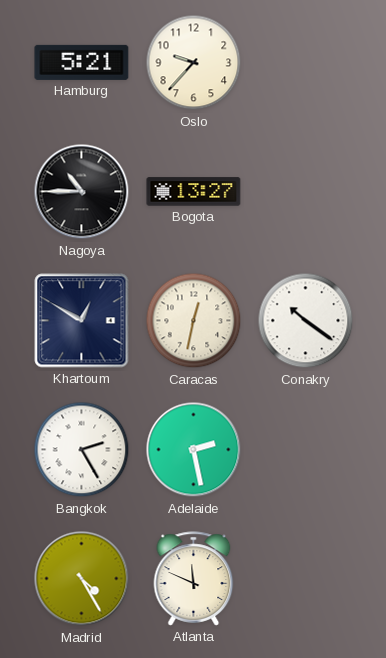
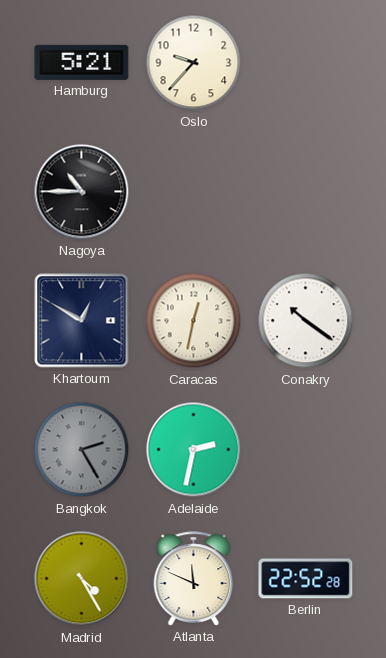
Bogota: 13:27 -> none
Bangkok dial: white -> grey
Adelaide: 2:28 -> 2:32
Berlin: none -> 22:52
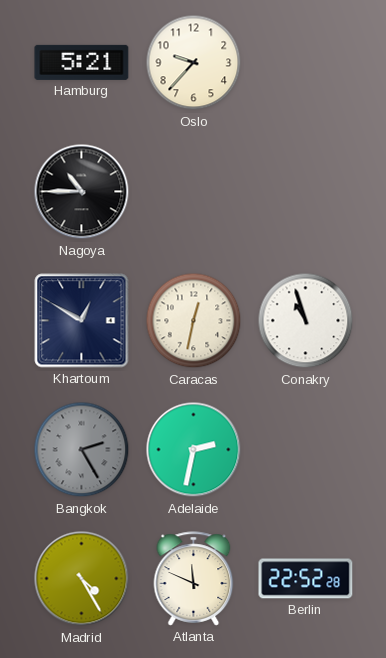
Conakry: 10:21 -> 10:57
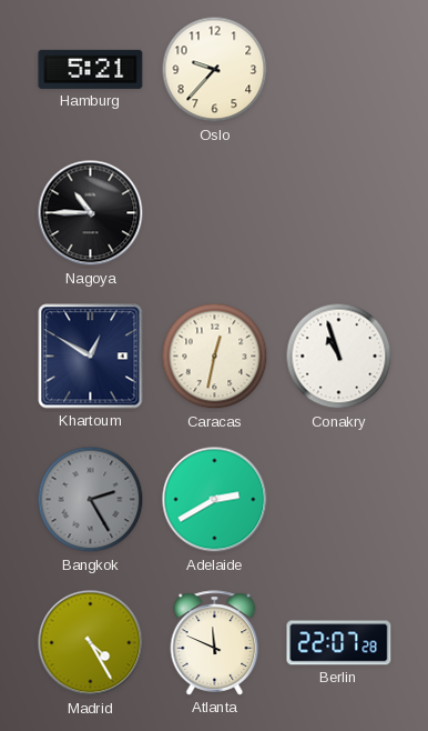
Adelaide: 2:32 -> 2:40
Berlin: 22:52 -> 22:07
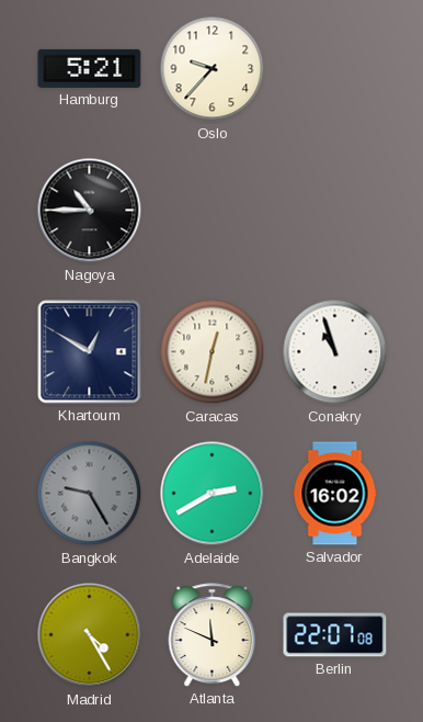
Bangkok: 2:25 -> 9:25
Salvador: none -> 16:02
Berlin: 22:07:28 -> 22:07:08
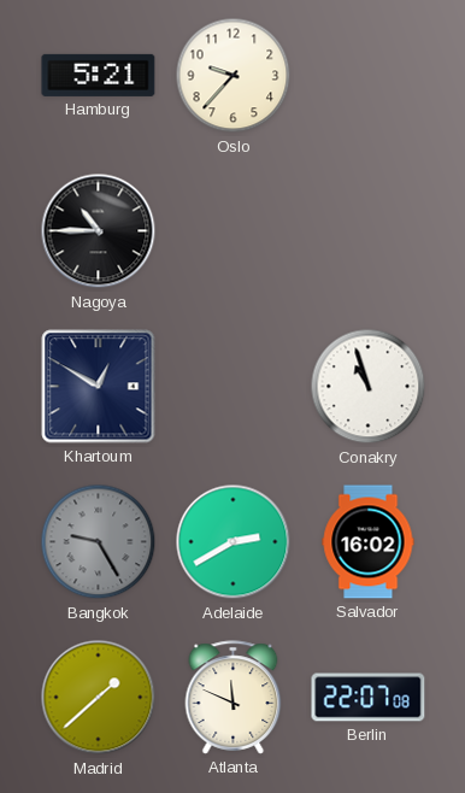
Caracas: 12:32 -> none
Madrid: 4:25 -> 1:38
